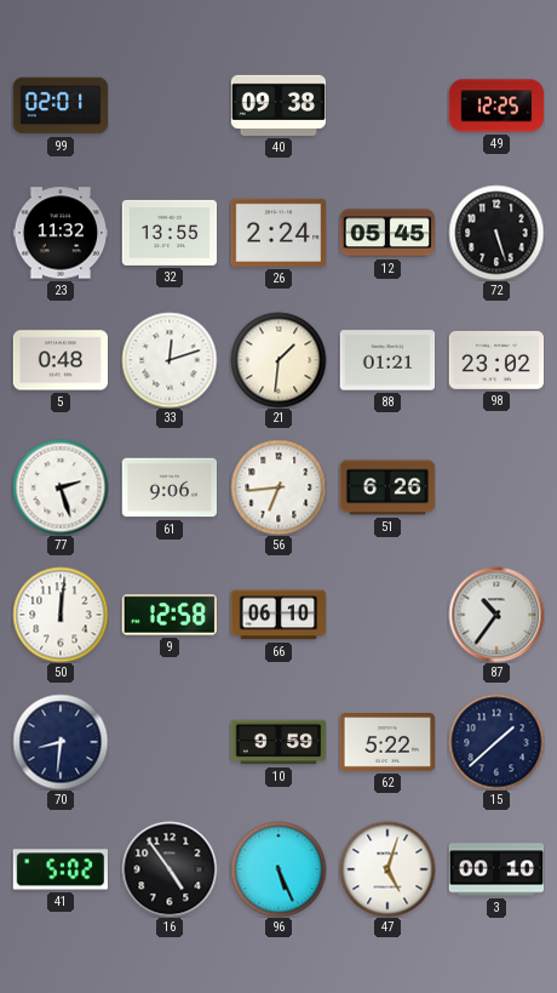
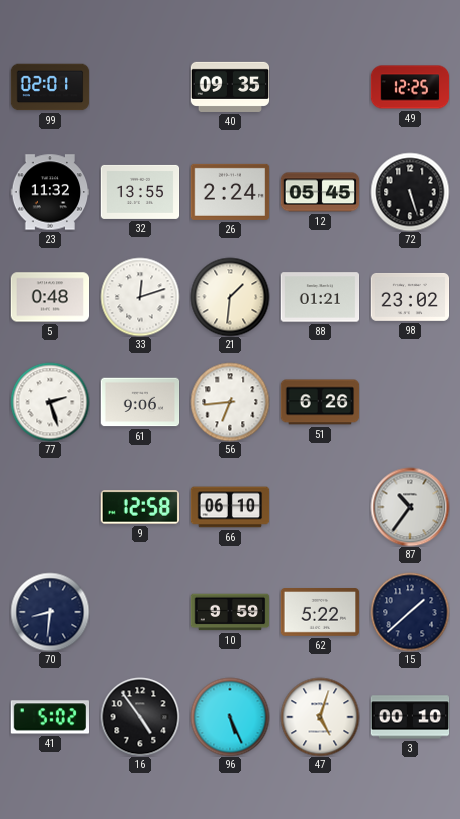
40: 09:38 -> 09:35
50: 12:01 -> none
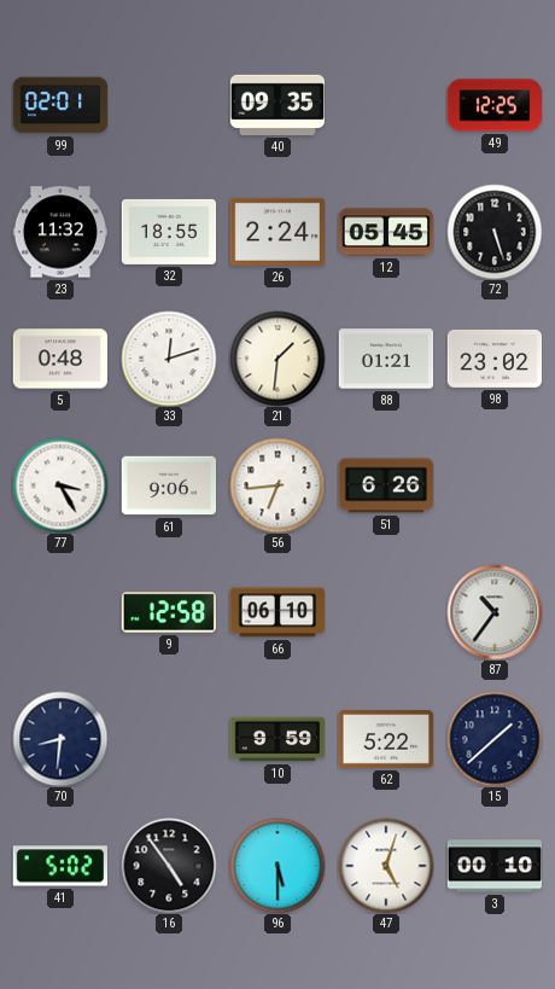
32: 13:55 -> 18:55
77: 2:27 -> 3:25
96: 5:26 -> 5:30
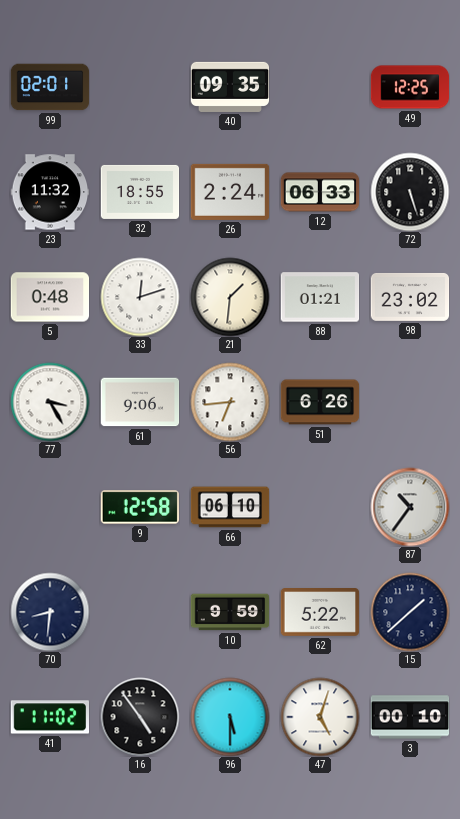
12: 05:45 -> 06:33
41: 5:02 -> 11:02
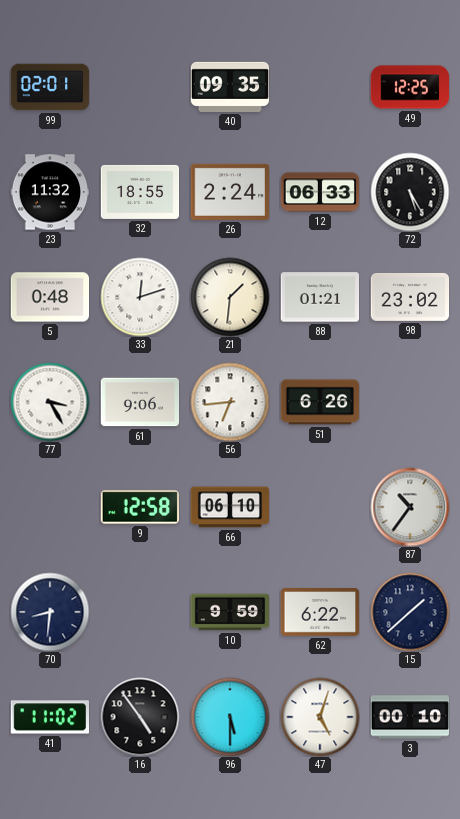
72: 5:27 -> 5:25
62: 5:22 -> 6:22
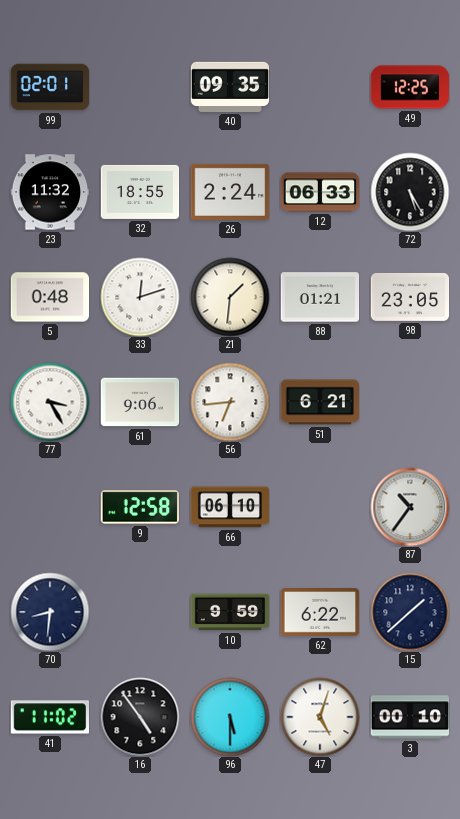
98: 23:02 -> 23:05
51: 6:26 -> 6:21
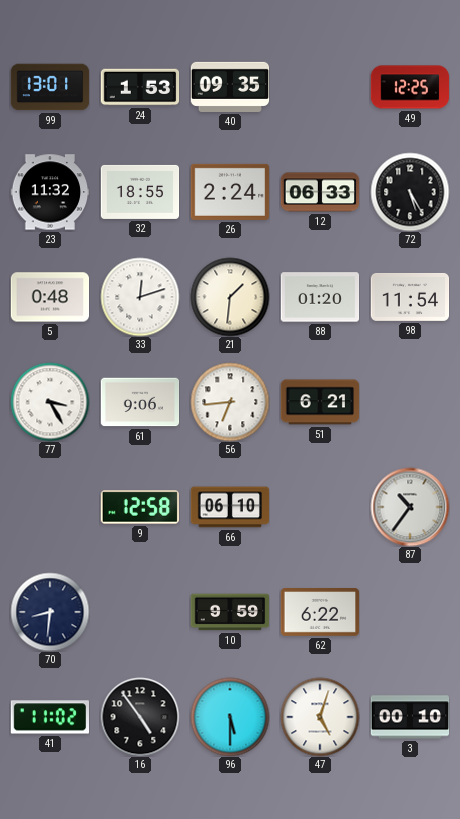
99: 02:01 -> 13:01
24: none -> 1:53
88: 01:21 -> 01:20
98: 23:05 -> 11:54
15: 1:38 -> none
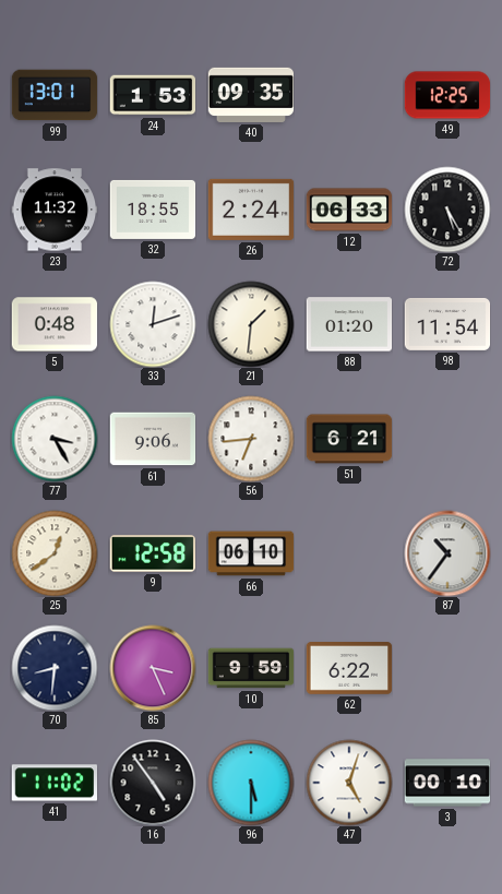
25: none -> 12:39
85: none -> 3:26
